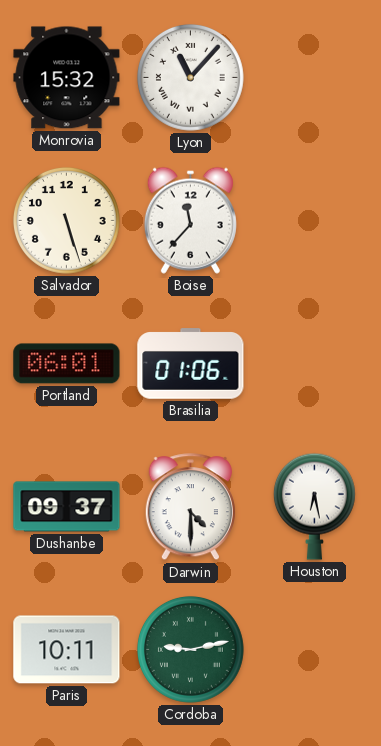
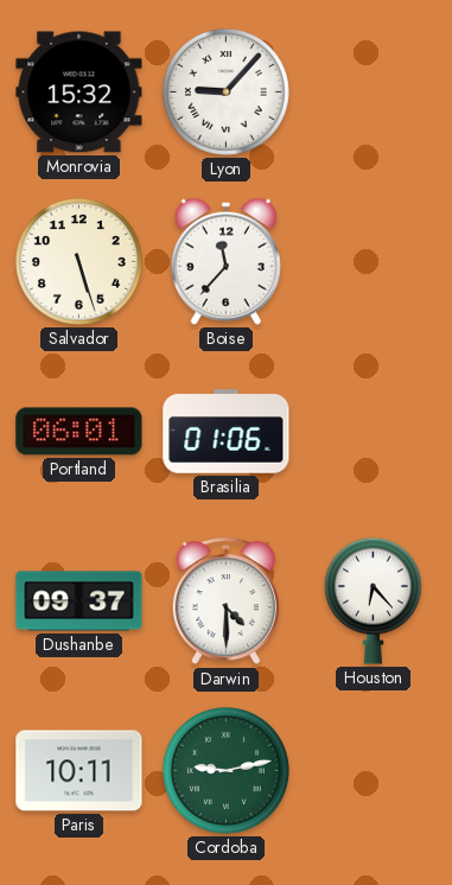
Lyon: 11:07 -> 9:07
Houston: 6:28 -> 6:23
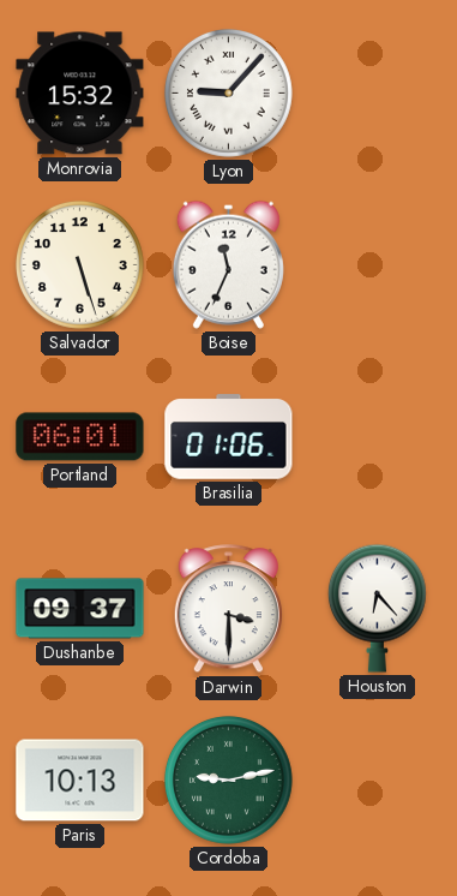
Boise: 11:37 -> 11:34
Darwin: 4:30 -> 3:30
Paris: 10:11 -> 10:13
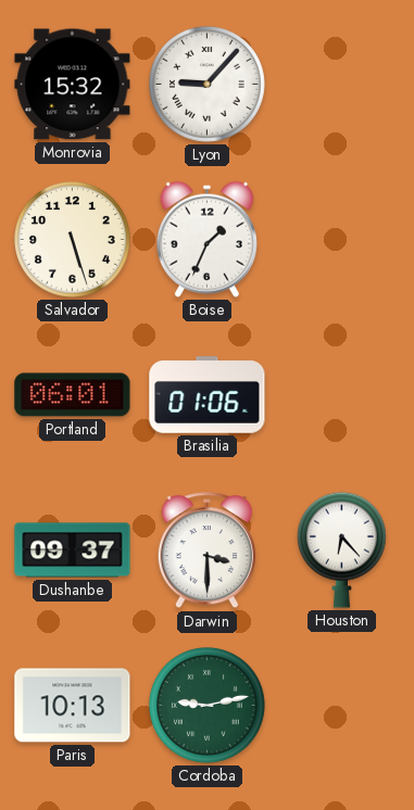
Boise: 11:34 -> 1:34
